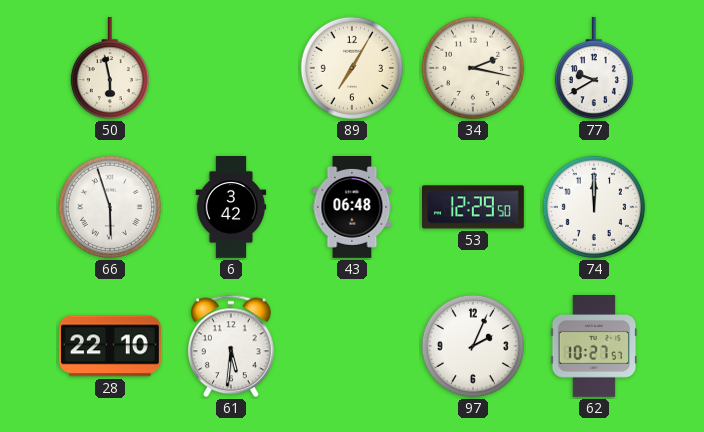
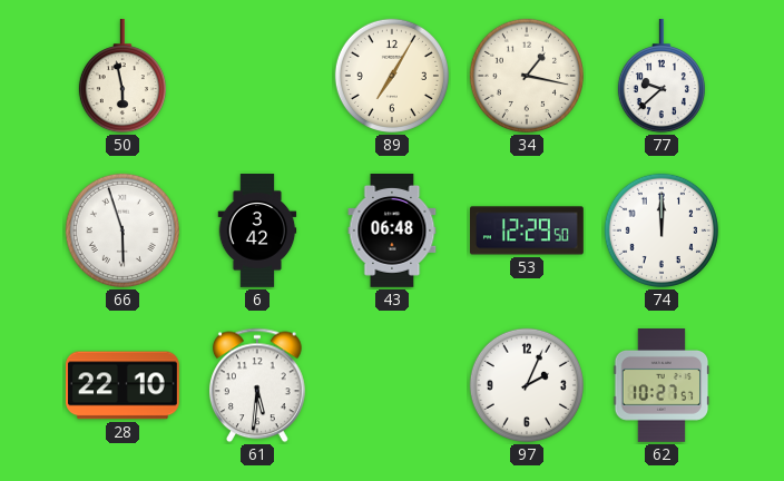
34: 2:17 -> 1:17
77: 9:40 -> 9:38
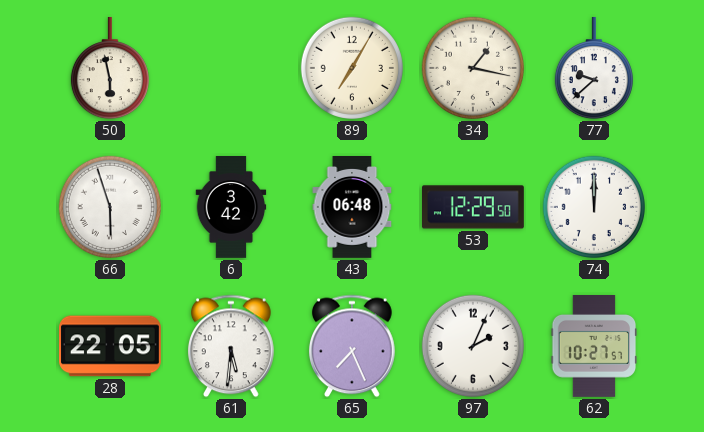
28: 22:10 -> 22:05
65: none -> 7:26
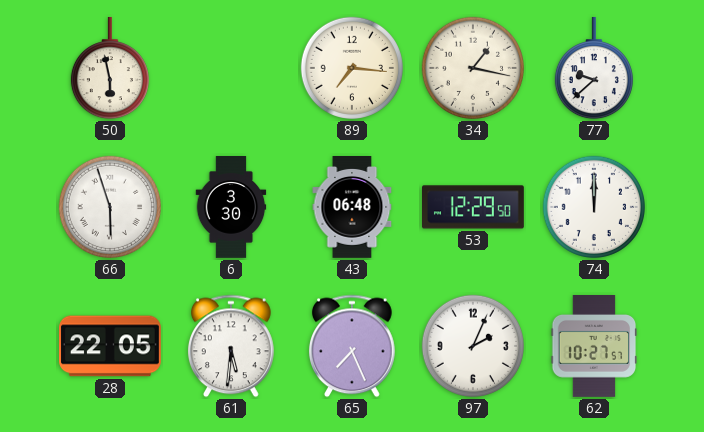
89: 7:05 -> 7:16
6: 3:42 -> 3:30
